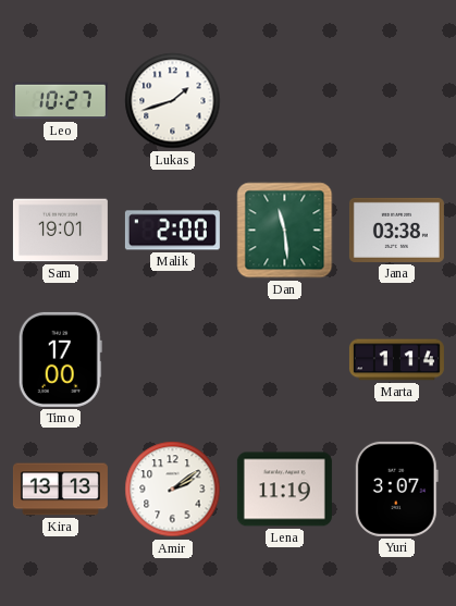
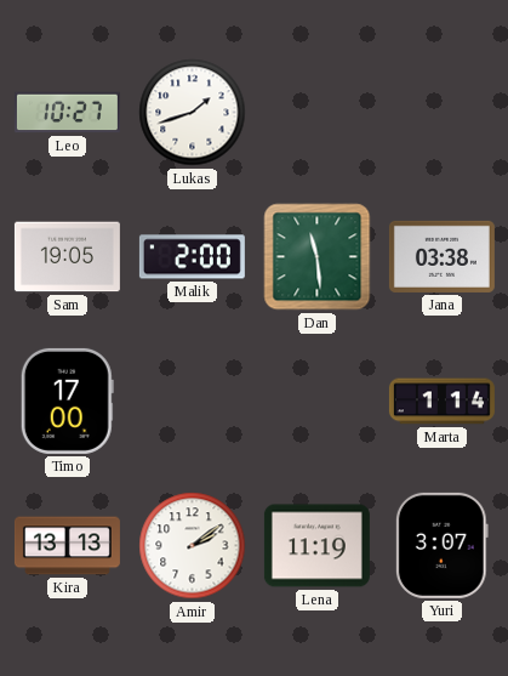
Sam: 19:01 -> 19:05
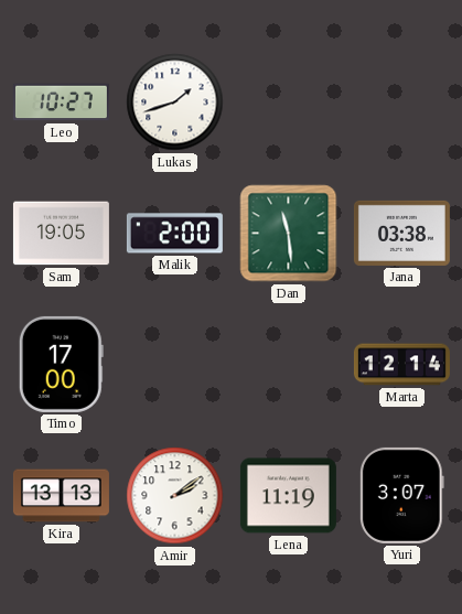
Marta: 1:14 -> 12:14
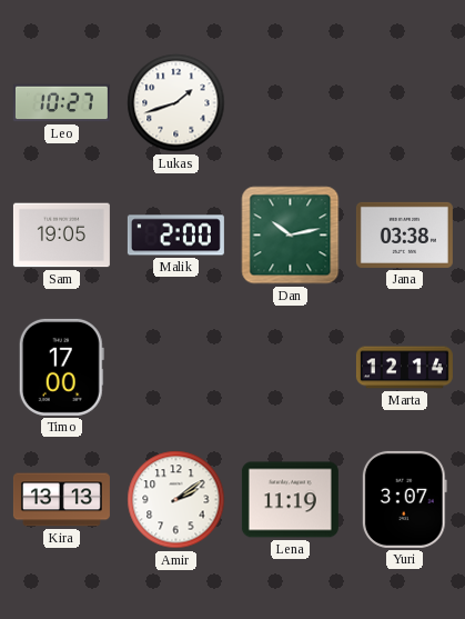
Dan: 11:29 -> 10:13
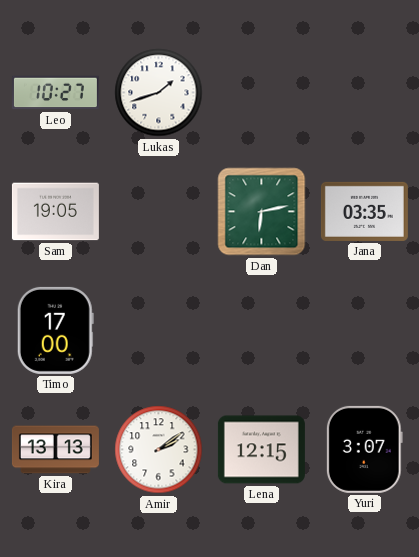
Malik: 2:00 -> none
Dan: 10:13 -> 6:13
Jana: 03:38 -> 03:35
Marta: 12:14 -> none
Lena: 11:19 -> 12:15
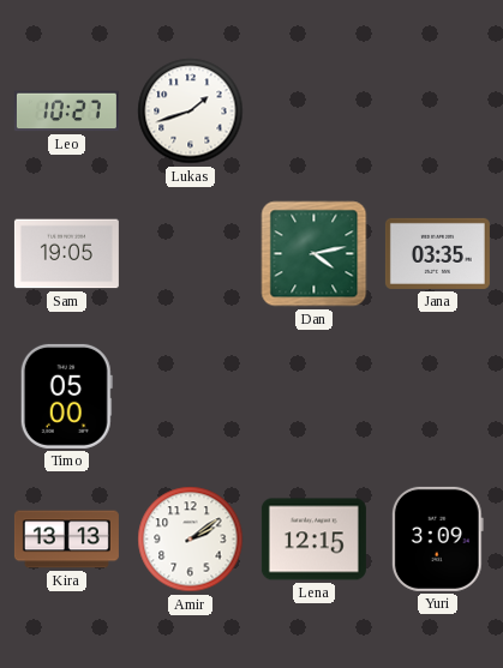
Dan: 6:13 -> 4:13
Timo: 17:00 -> 05:00
Yuri: 3:07 -> 3:09
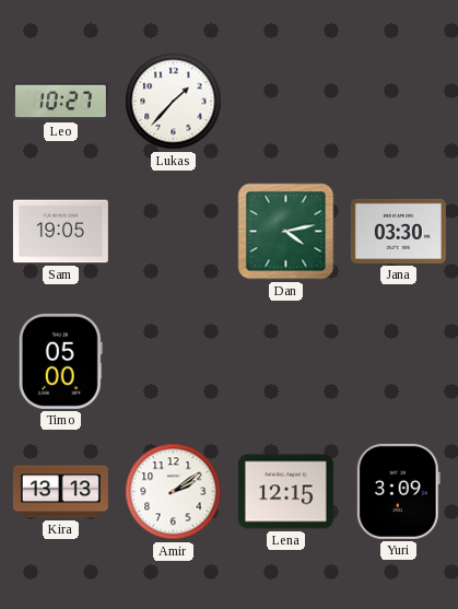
Lukas: 1:42 -> 1:37
Jana: 03:35 -> 03:30
